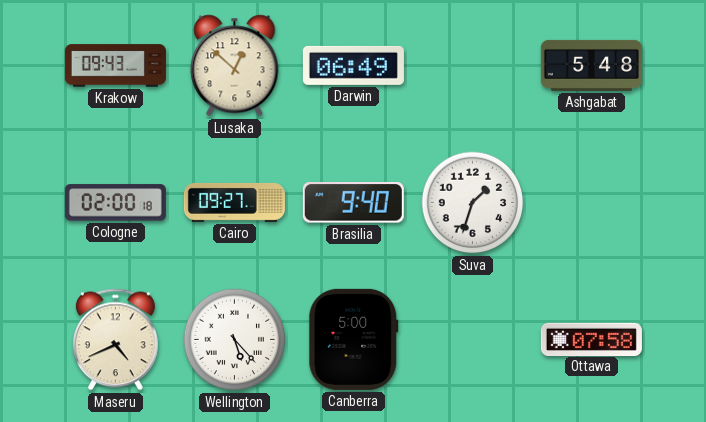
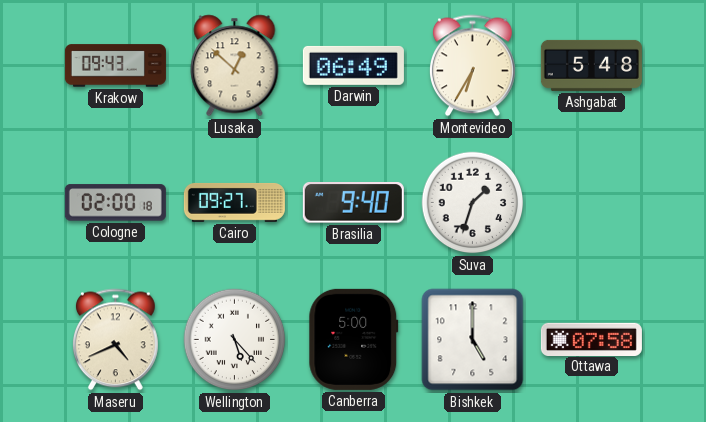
Montevideo: none -> 6:35
Bishkek: none -> 5:00
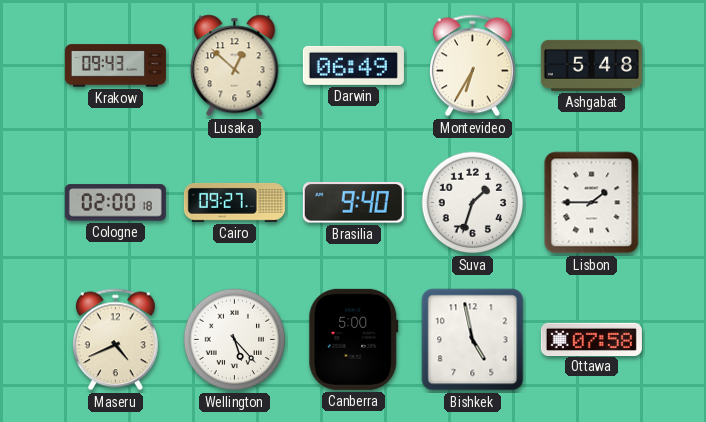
Lisbon: none -> 1:45
Bishkek: 5:00 -> 4:58
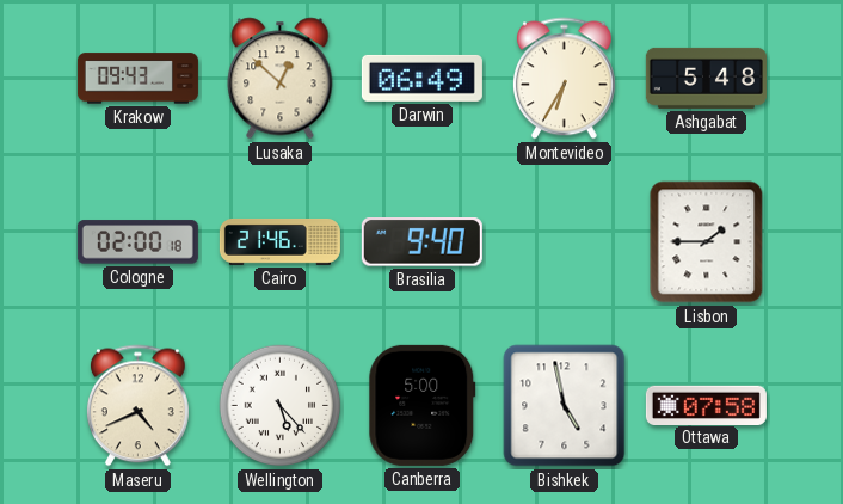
Cairo: 09:27 -> 21:46
Suva: 1:33 -> none
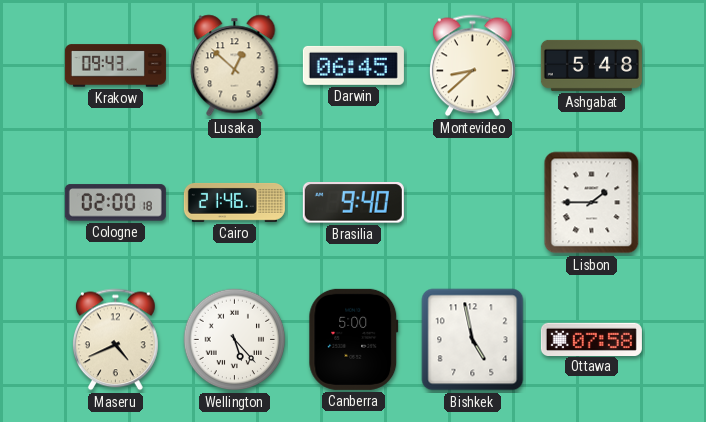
Darwin: 06:49 -> 06:45
Montevideo: 6:35 -> 8:38
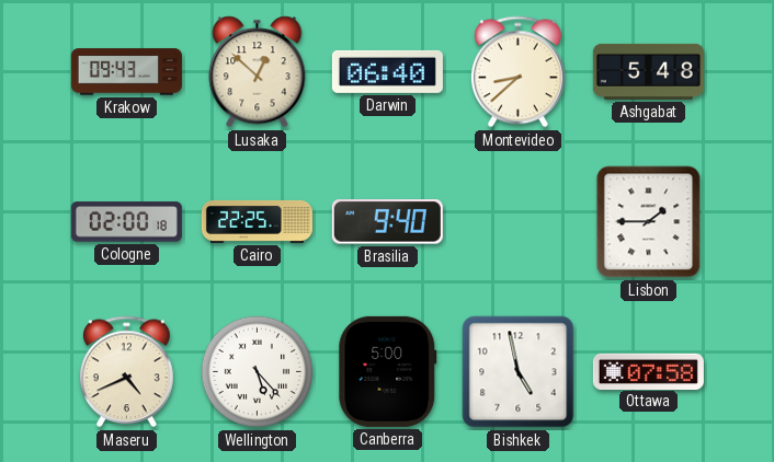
Darwin: 06:45 -> 06:40
Cairo: 21:46 -> 22:25
